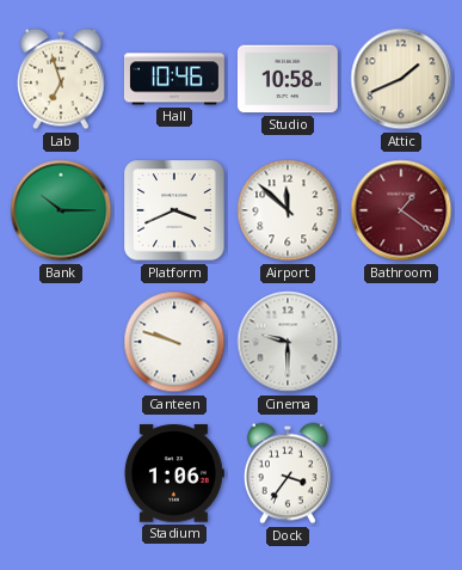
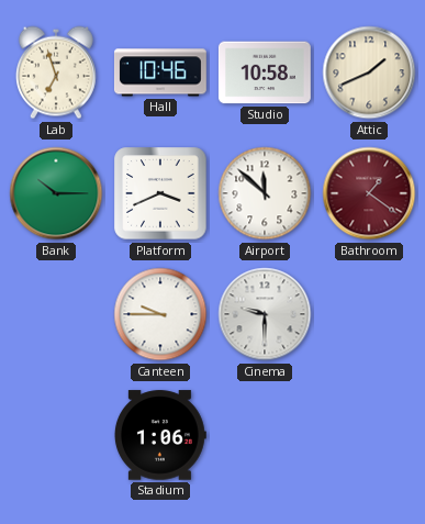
Canteen: 9:48 -> 9:45
Dock: 3:36 -> none
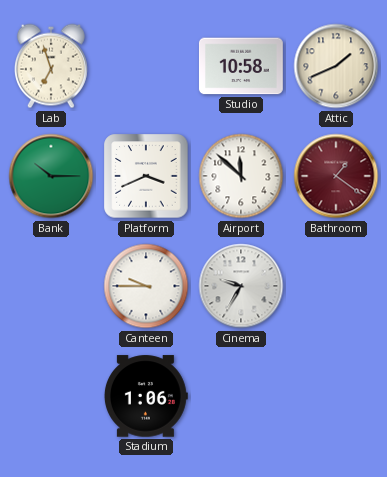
Hall: 10:46 -> none
Cinema: 9:30 -> 9:35
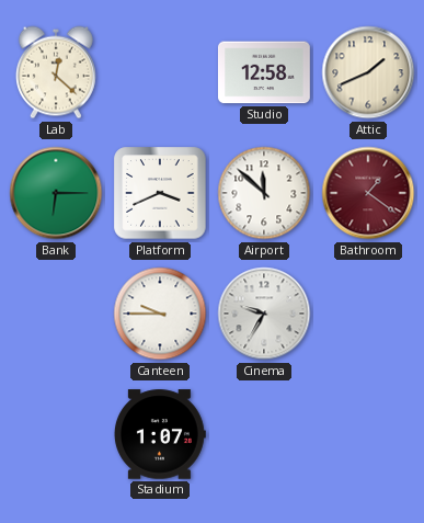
Lab: 6:57 -> 12:22
Studio: 10:58 -> 12:58
Bank: 10:15 -> 6:15
Stadium: 1:06 -> 1:07
